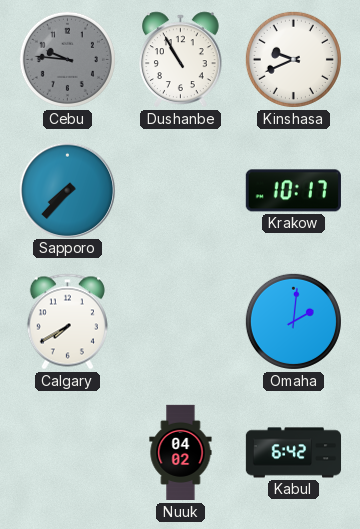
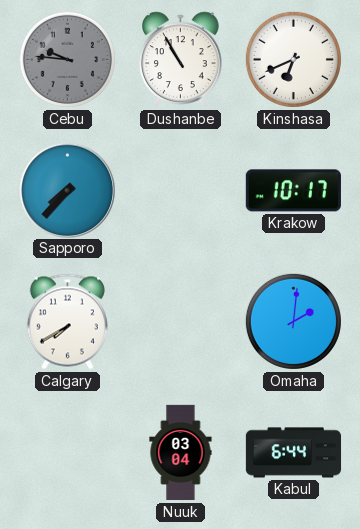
Kinshasa: 9:41 -> 6:41
Nuuk: 04:02 -> 03:04
Kabul: 6:42 -> 6:44
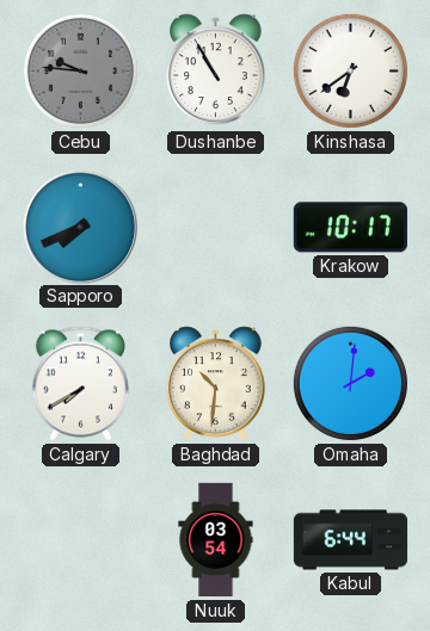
Kinshasa: 6:41 -> 6:39
Sapporo: 7:37 -> 7:41
Baghdad: none -> 10:31
Nuuk: 03:04 -> 03:54
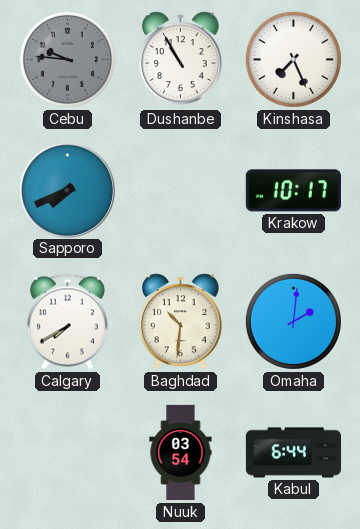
Kinshasa: 6:39 -> 7:26
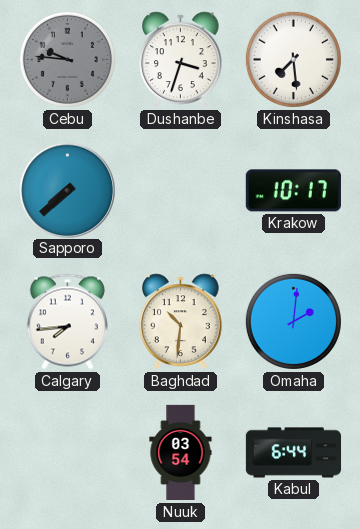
Dushanbe: 10:55 -> 3:33
Kinshasa: 7:26 -> 7:29
Sapporo: 7:41 -> 7:38
Calgary: 7:40 -> 7:44
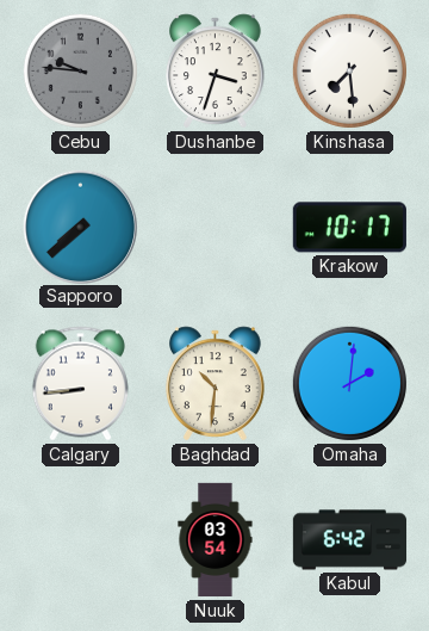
Calgary: 7:44 -> 8:44
Kabul: 6:44 -> 6:42
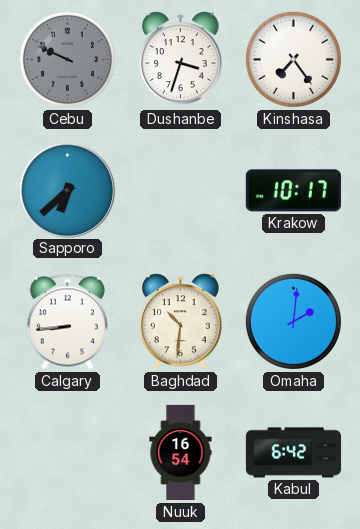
Cebu: 9:46 -> 9:49
Kinshasa: 7:29 -> 7:24
Sapporo: 7:38 -> 6:38
Nuuk: 03:54 -> 16:54
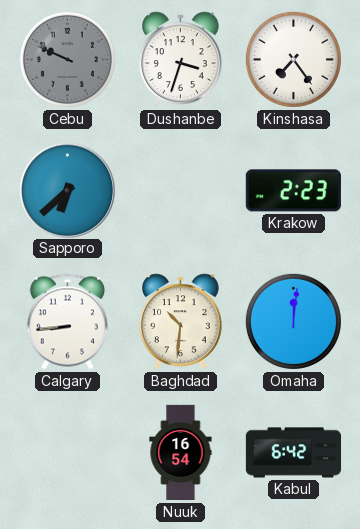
Krakow: 10:17 -> 2:23
Omaha: 2:01 -> 12:01
